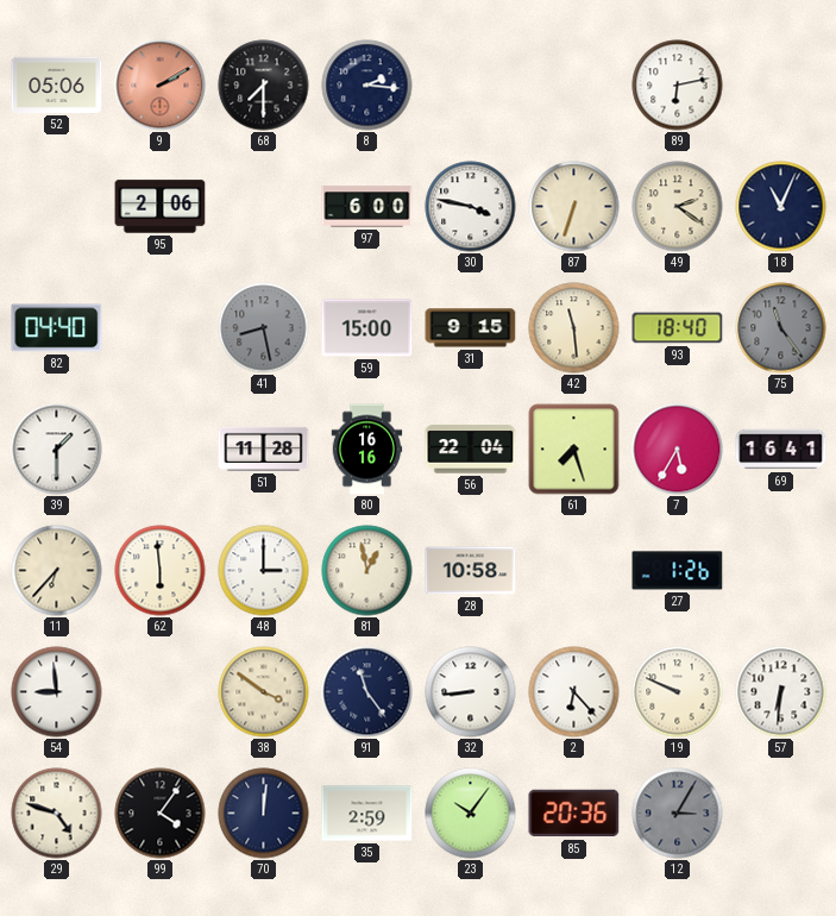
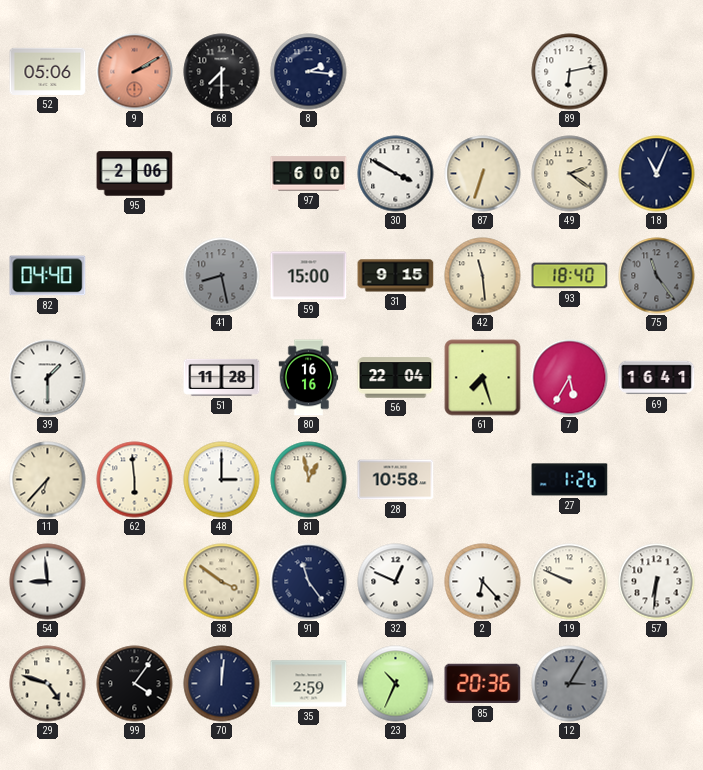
30: 3:47 -> 3:50
32: 8:44 -> 12:49
23: 10:06 -> 10:34
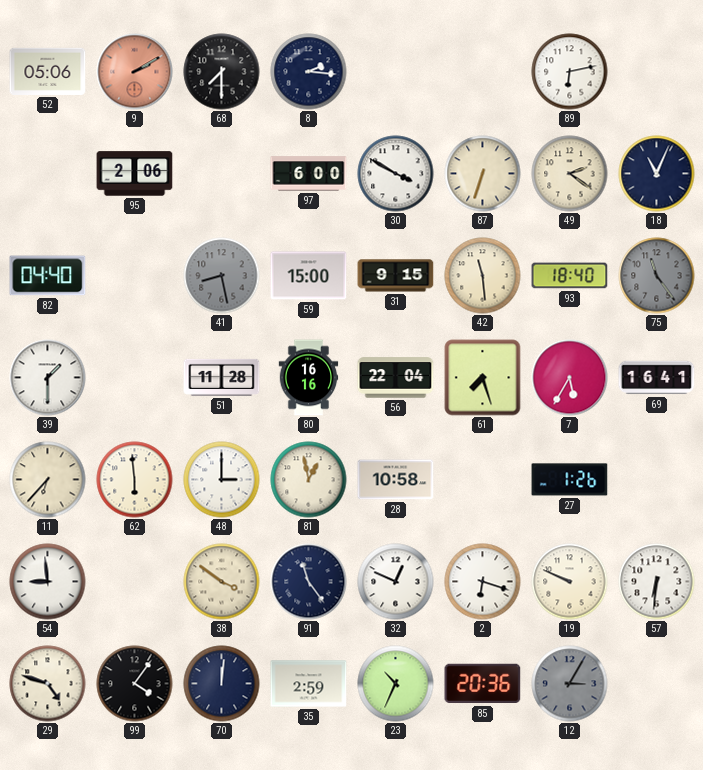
2: 6:23 -> 6:18
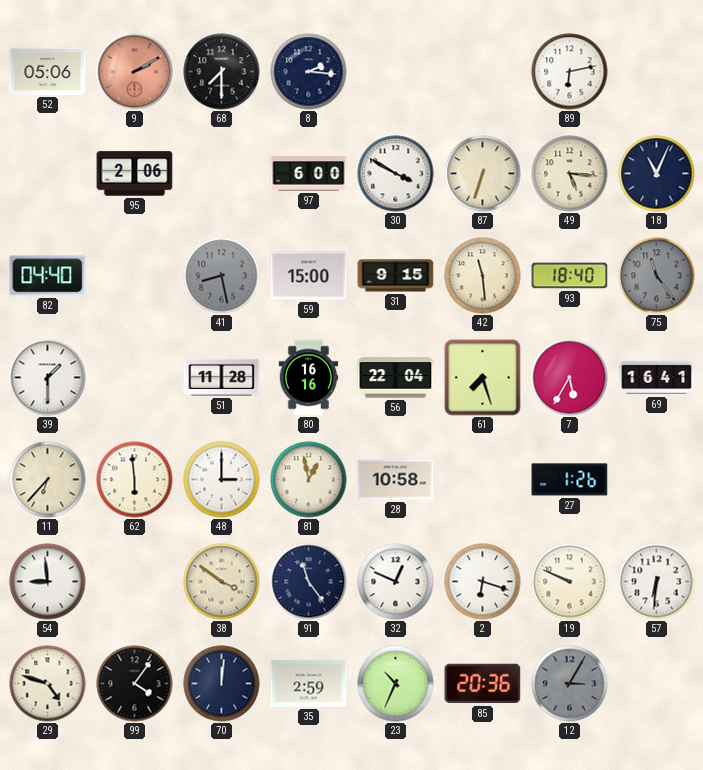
49: 2:21 -> 5:16
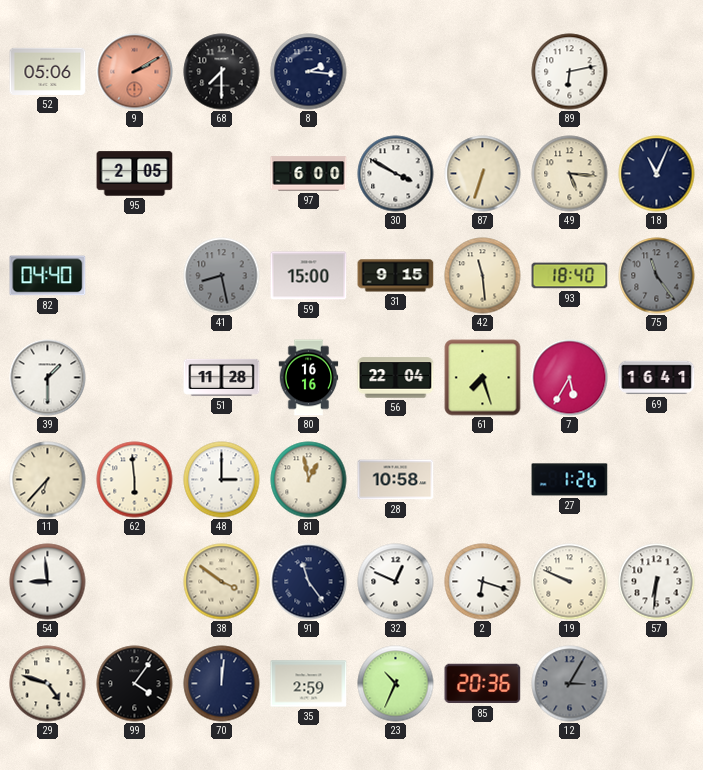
95: 2:06 -> 2:05
